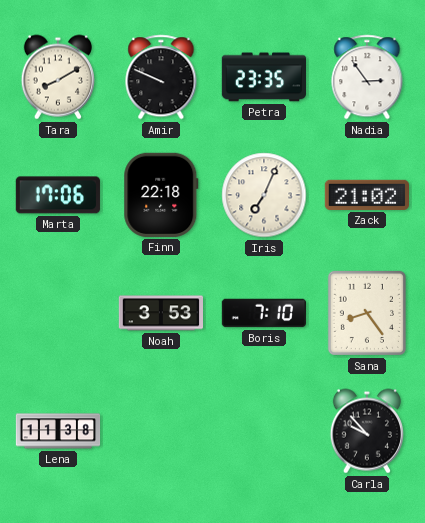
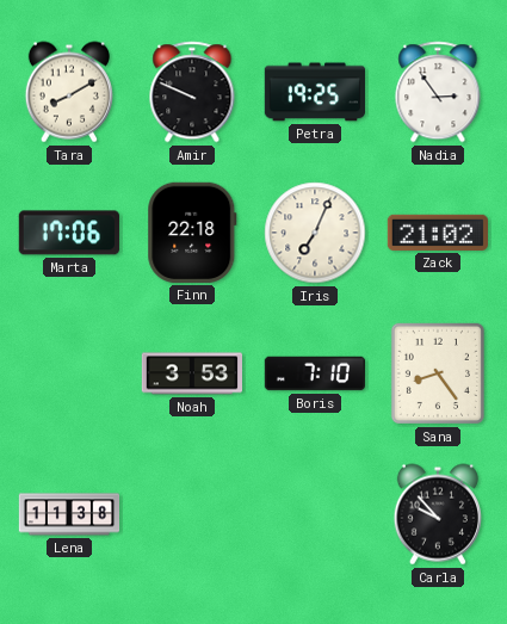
Petra: 23:35 -> 19:25
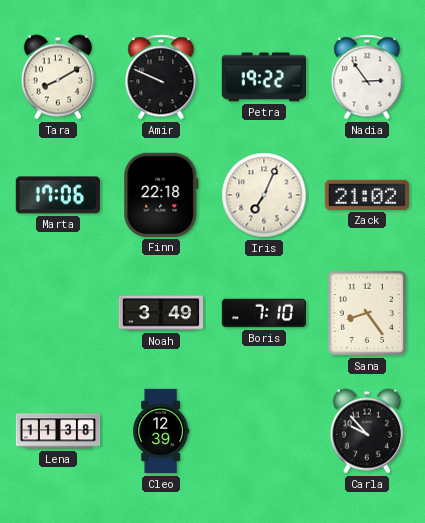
Petra: 19:25 -> 19:22
Noah: 3:53 -> 3:49
Cleo: none -> 12:39
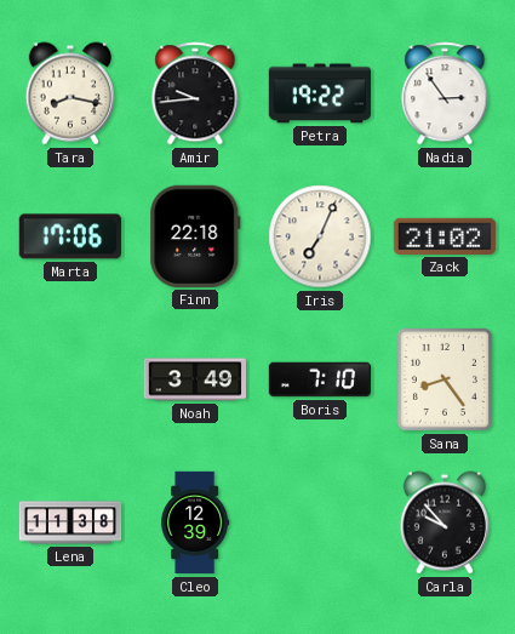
Tara: 8:10 -> 8:17
Amir: 9:49 -> 9:44
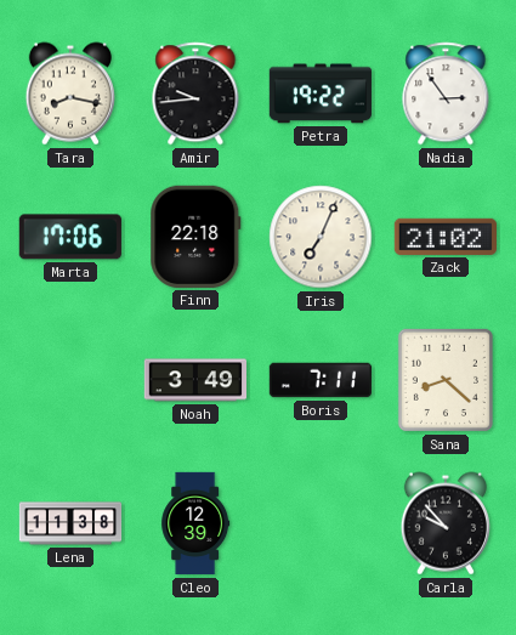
Boris: 7:10 -> 7:11
Sana: 8:24 -> 8:22
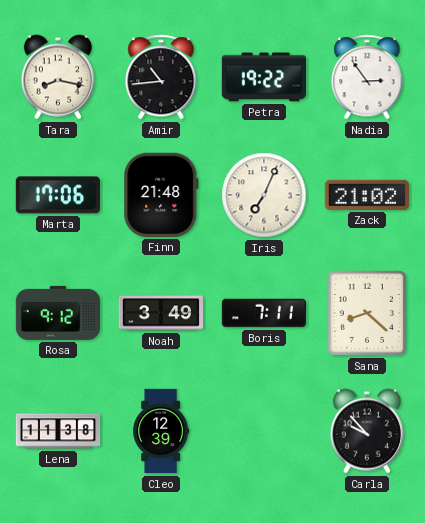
Amir: 9:44 -> 10:44
Finn: 22:18 -> 21:48
Rosa: none -> 9:12
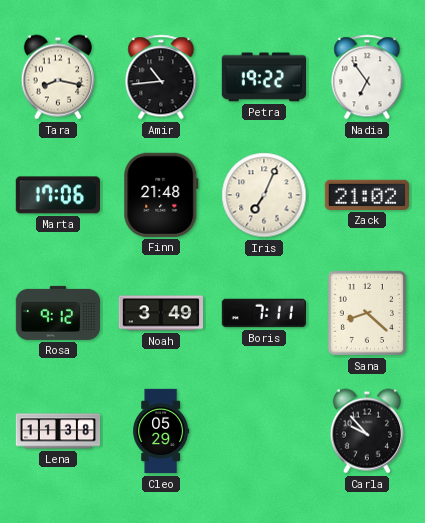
Nadia: 2:54 -> 6:54
Cleo: 12:39 -> 05:29
